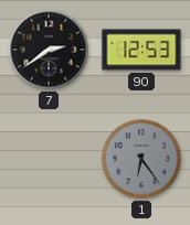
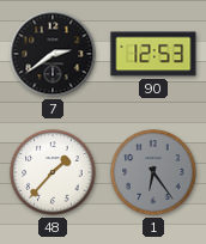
48: none -> 1:37
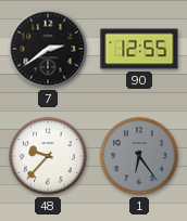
90: 12:53 -> 12:55
48: 1:37 -> 9:37
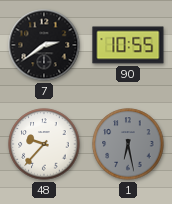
90: 12:55 -> 10:55
1: 6:24 -> 6:28
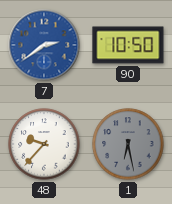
7 dial: black -> blue
90: 10:55 -> 10:50
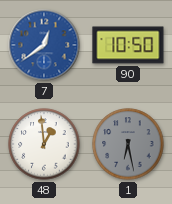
7: 2:39 -> 12:39
48: 9:37 -> 12:59
